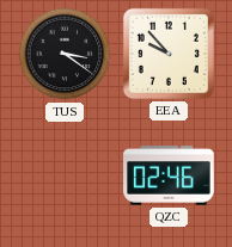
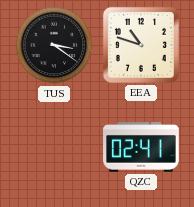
EEA: 9:53 -> 10:48
QZC: 02:46 -> 02:41
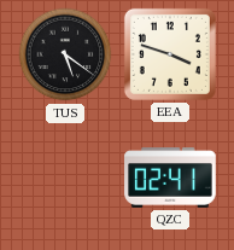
TUS: 3:21 -> 5:21
EEA: 10:48 -> 3:48
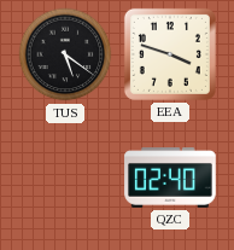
QZC: 02:41 -> 02:40
